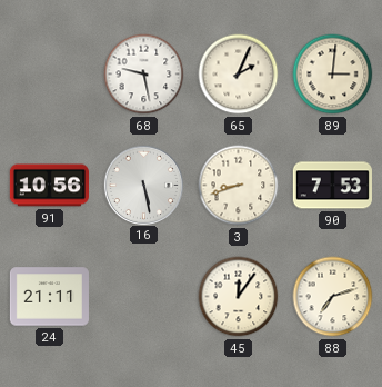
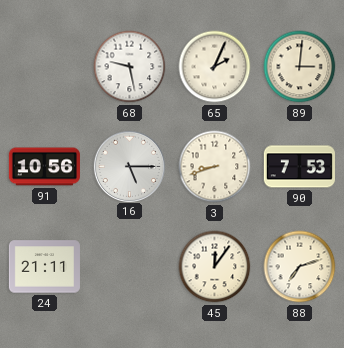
16: 5:28 -> 5:15
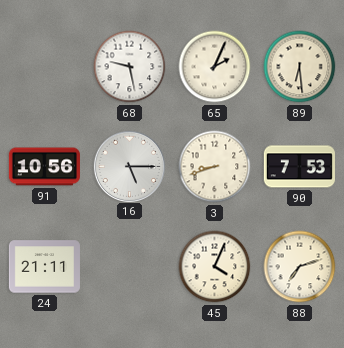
89: 3:01 -> 6:29
45: 12:06 -> 4:04
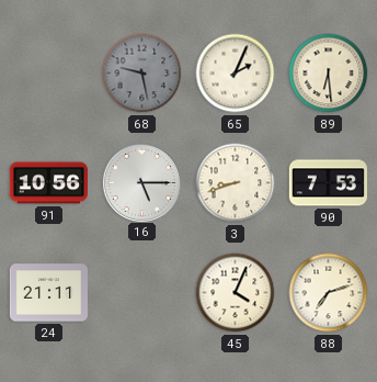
68 dial: white -> grey
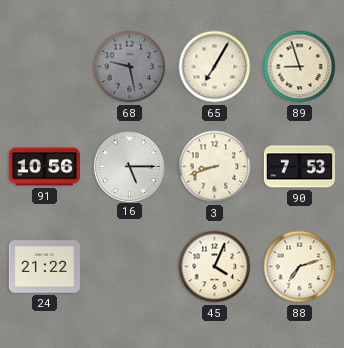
65: 2:04 -> 7:05
89: 6:29 -> 8:57
24: 21:11 -> 21:22
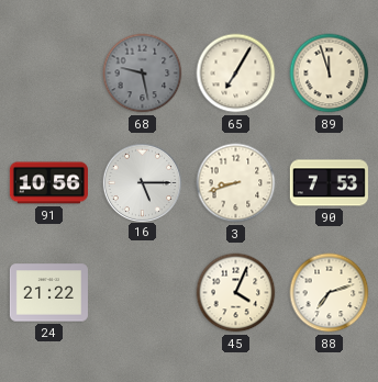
89: 8:57 -> 11:57
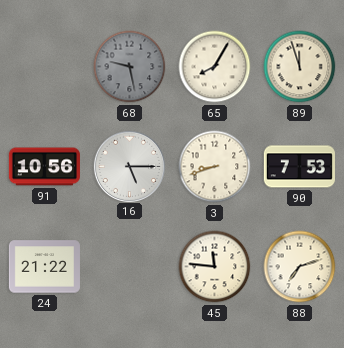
65: 7:05 -> 8:05
45: 4:04 -> 11:46
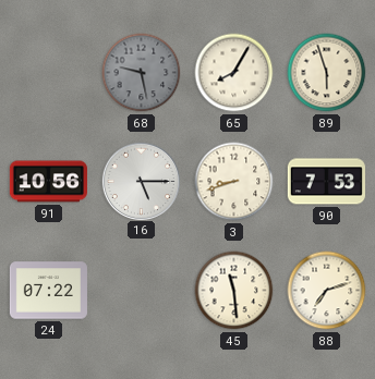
89: 11:57 -> 5:57
24: 21:22 -> 07:22
45: 11:46 -> 11:29
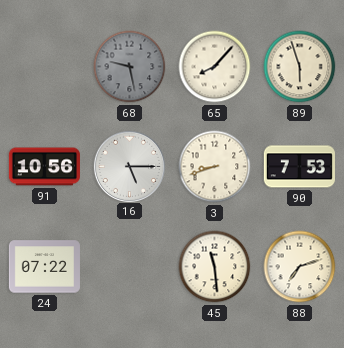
65: 8:05 -> 8:07
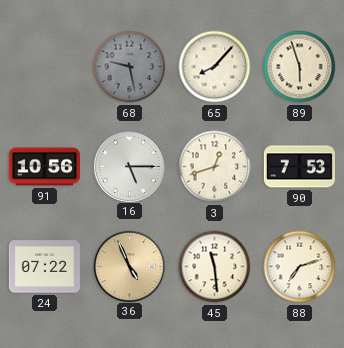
3: 8:42 -> 12:42
36: none -> 4:56
